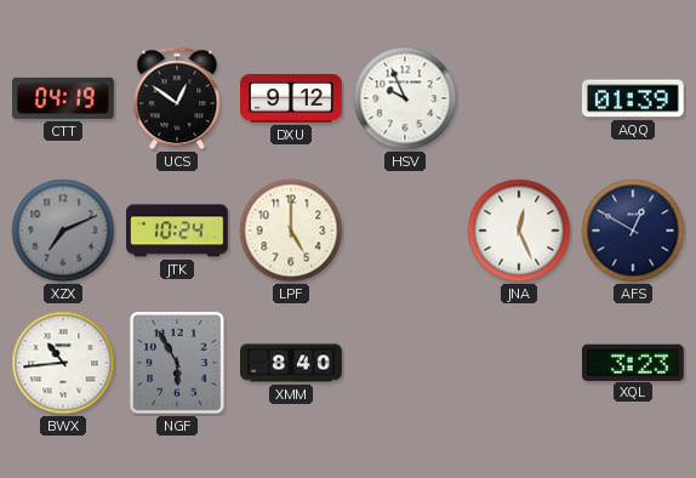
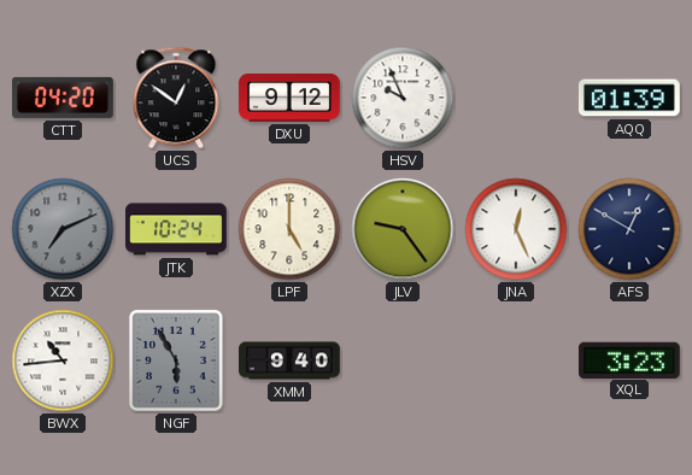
CTT: 04:19 -> 04:20
JLV: none -> 9:24
XMM: 8:40 -> 9:40
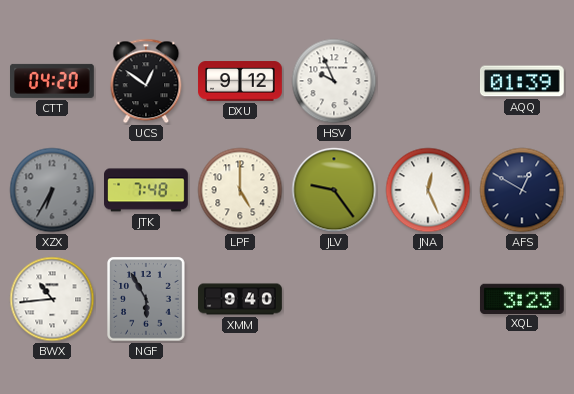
XZX: 7:11 -> 6:35
JTK: 10:24 -> 7:48
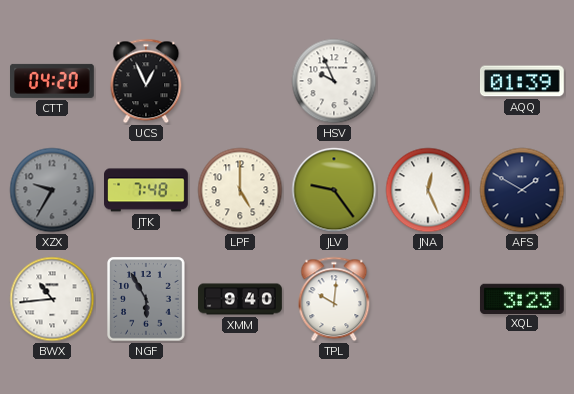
UCS: 12:51 -> 12:56
DXU: 9:12 -> none
XZX: 6:35 -> 9:35
AFS: 12:50 -> 1:50
TPL: none -> 10:01
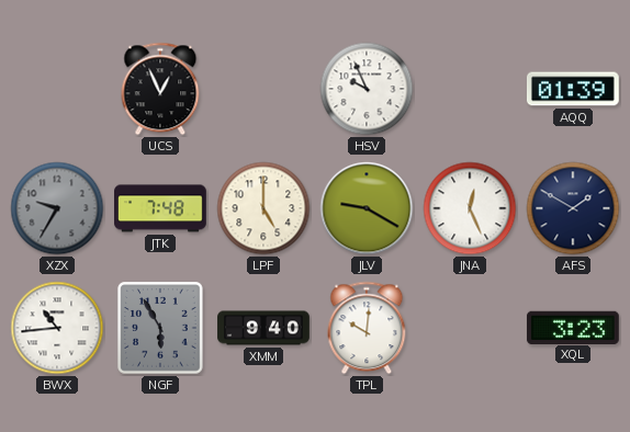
CTT: 04:20 -> none
JLV: 9:24 -> 9:20
